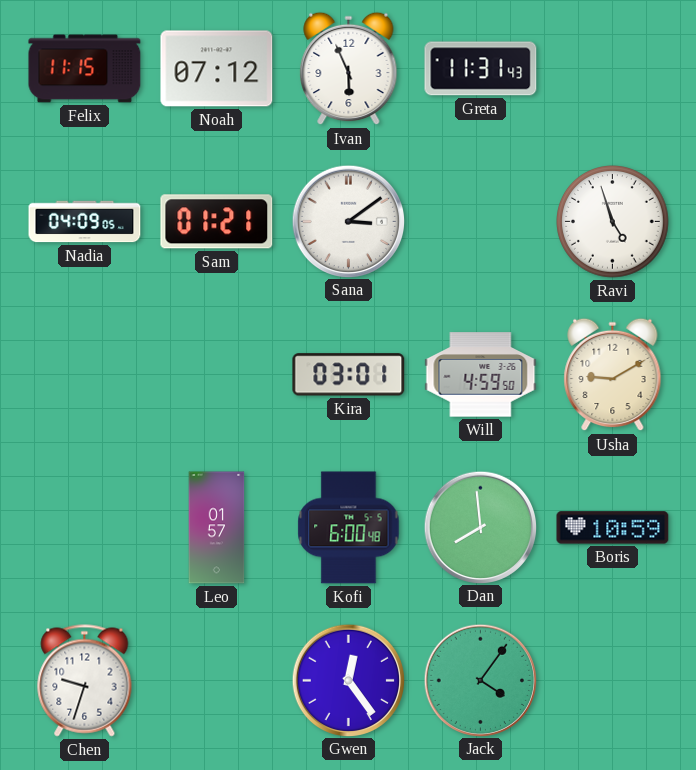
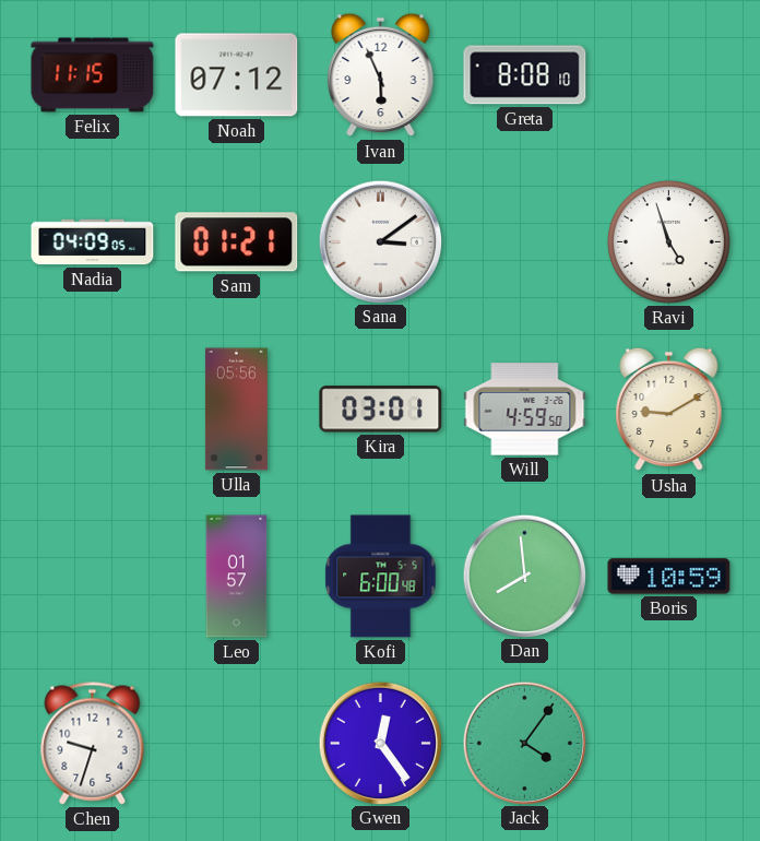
Greta: 11:31 -> 8:08
Ulla: none -> 05:56
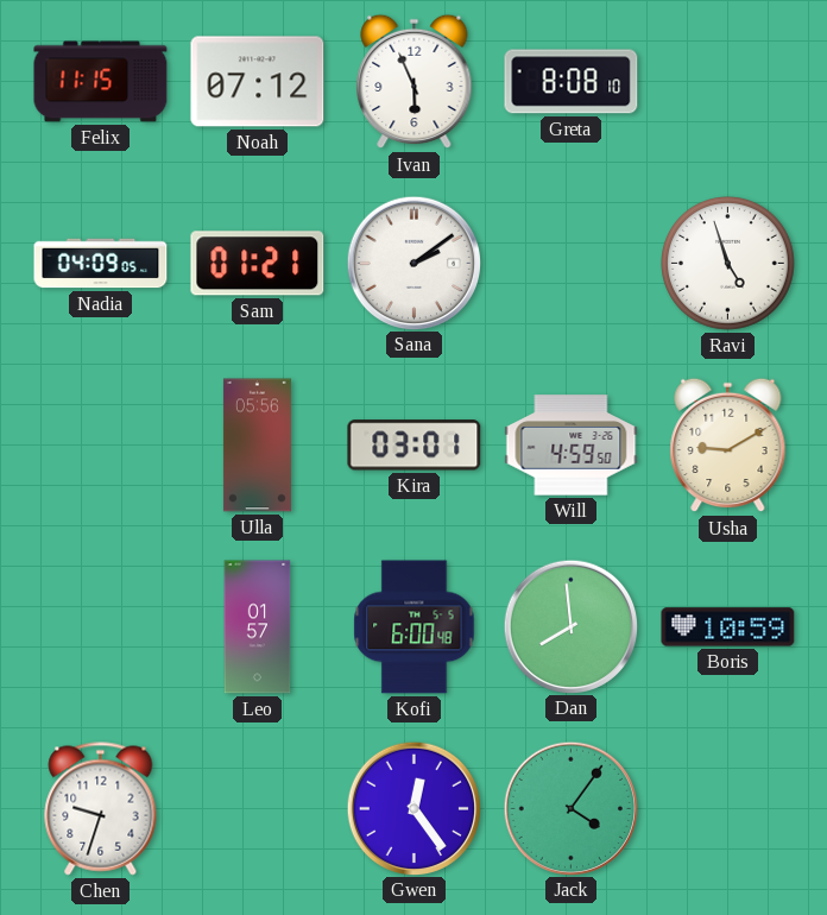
Sana: 3:09 -> 2:09
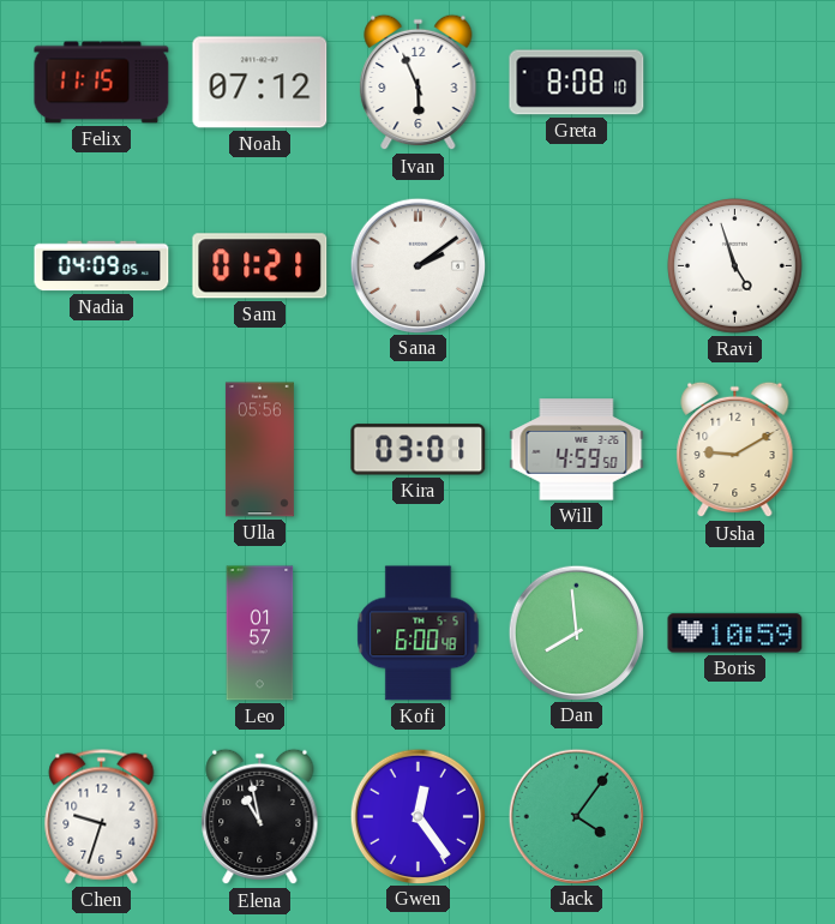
Elena: none -> 10:58
